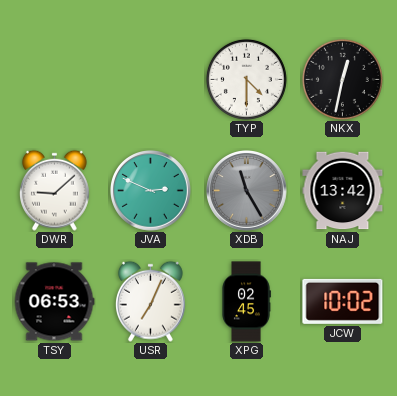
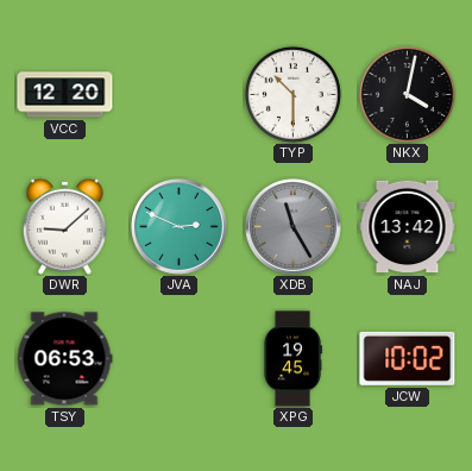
VCC: none -> 12:20
TYP: 4:30 -> 10:30
NKX: 12:32 -> 4:02
USR: 7:04 -> none
XPG: 02:45 -> 19:45
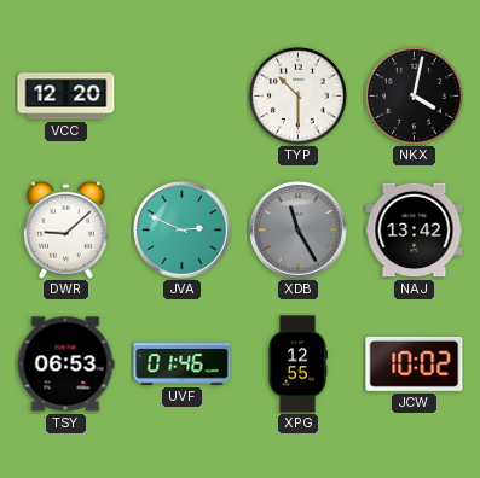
UVF: none -> 01:46
XPG: 19:45 -> 12:55
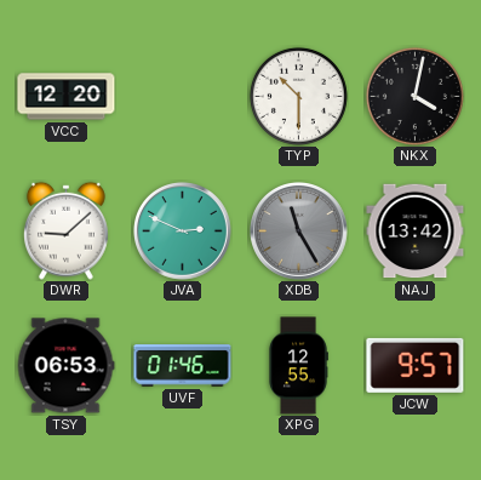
JCW: 10:02 -> 9:57
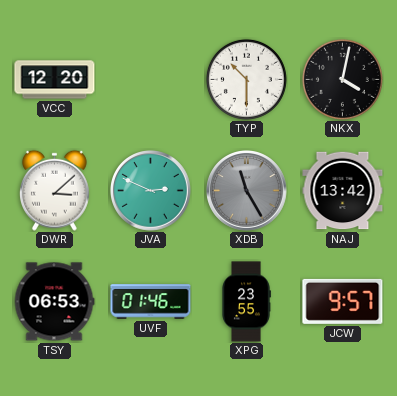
DWR: 9:08 -> 3:08
XPG: 12:55 -> 23:55
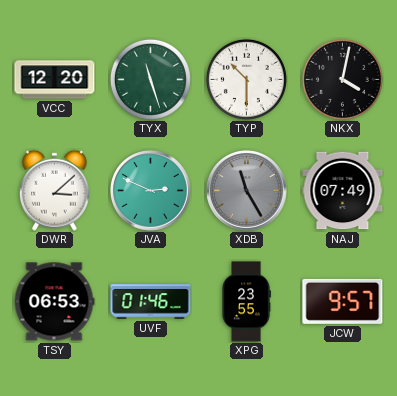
TYX: none -> 11:27
NAJ: 13:42 -> 07:49
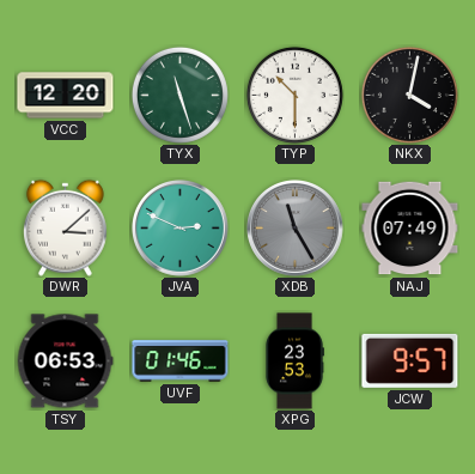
XPG: 23:55 -> 23:53
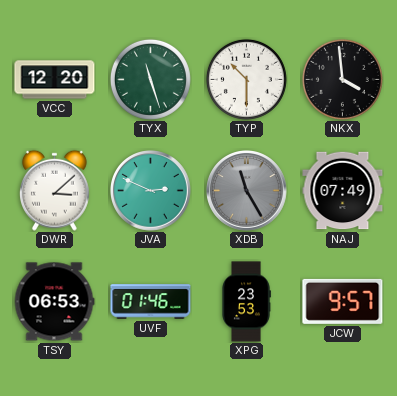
NKX: 4:02 -> 3:59
